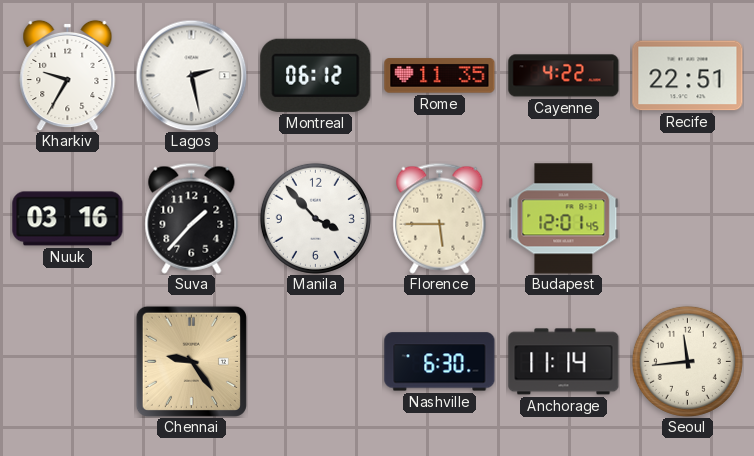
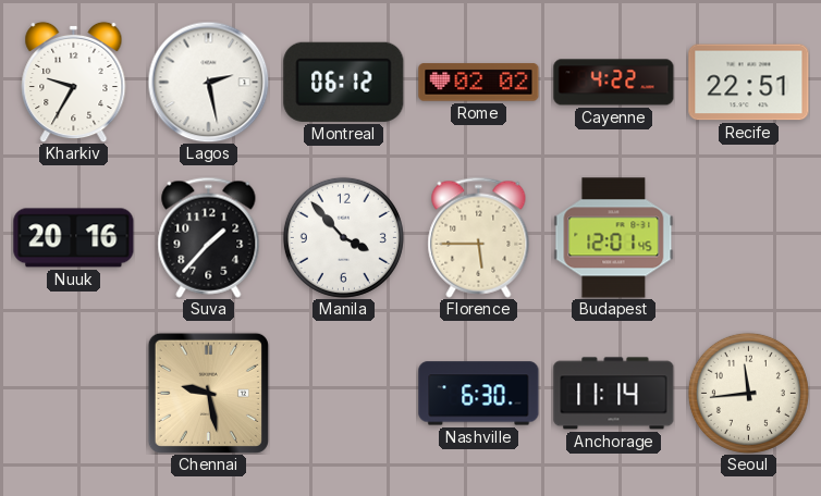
Rome: 11:35 -> 02:02
Nuuk: 03:16 -> 20:16
Chennai: 9:24 -> 9:28
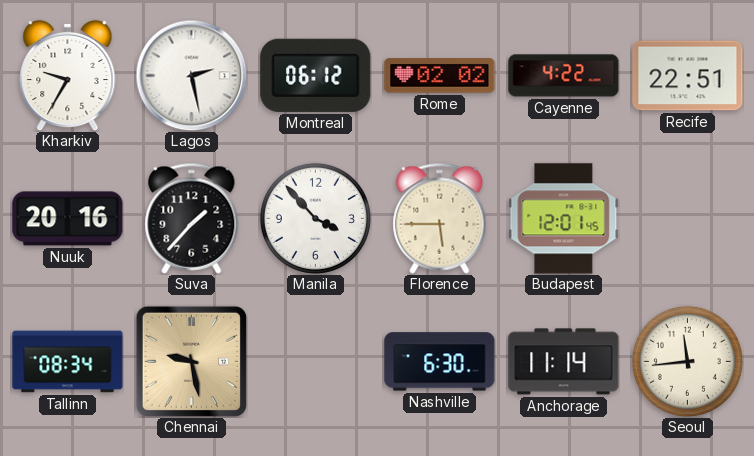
Tallinn: none -> 08:34
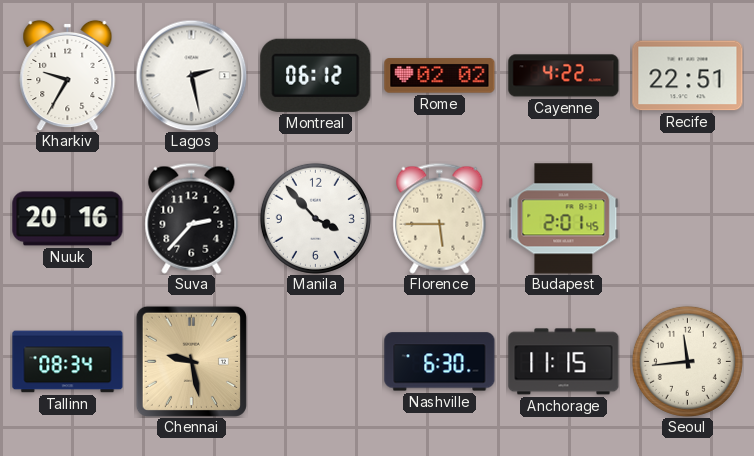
Suva: 1:37 -> 2:37
Budapest: 12:01 -> 2:01
Anchorage: 11:14 -> 11:15
